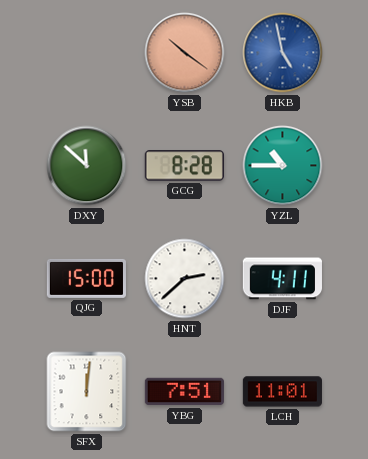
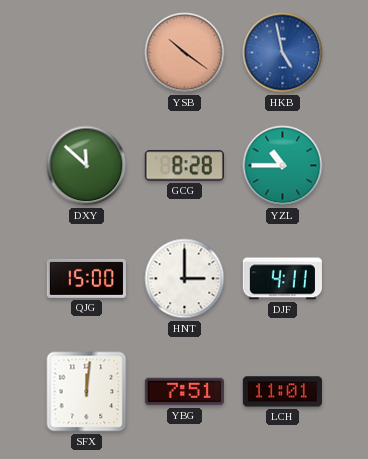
HNT: 2:38 -> 3:00
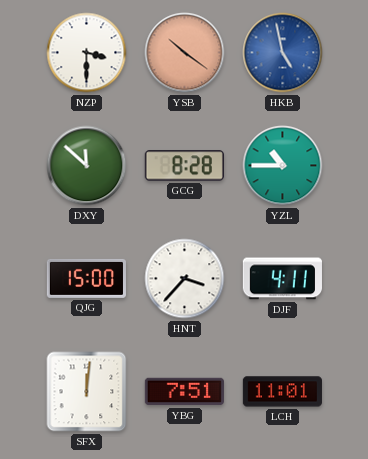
NZP: none -> 3:30
HNT: 3:00 -> 3:37
